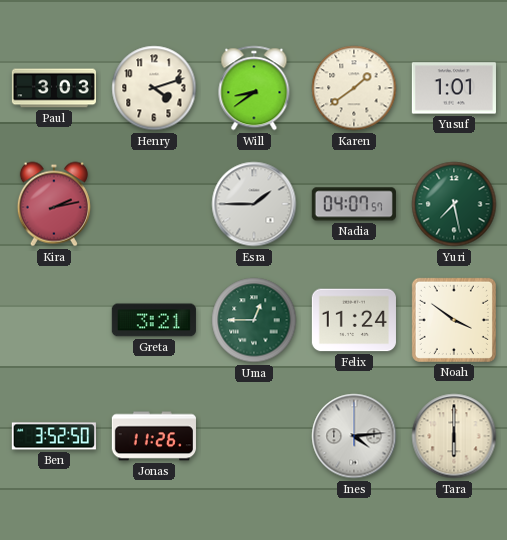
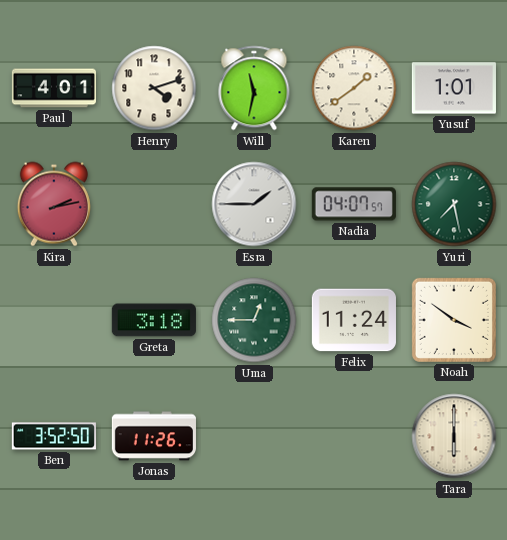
Paul: 3:03 -> 4:01
Will: 8:39 -> 11:32
Greta: 3:21 -> 3:18
Ines: 4:14 -> none
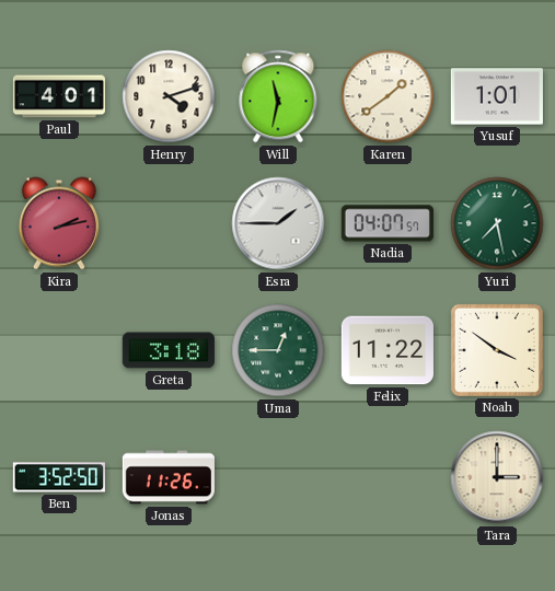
Felix: 11:24 -> 11:22
Tara: 6:00 -> 3:00
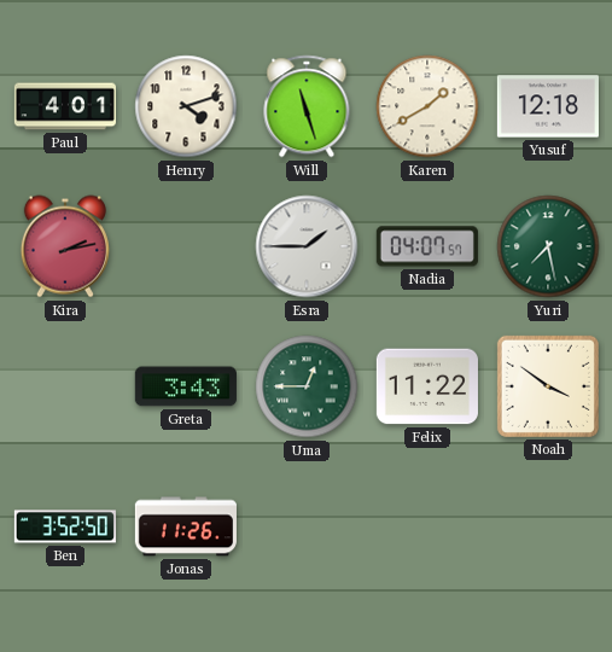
Will: 11:32 -> 11:27
Karen: 1:39 -> 1:40
Yusuf: 1:01 -> 12:18
Greta: 3:18 -> 3:43
Tara: 3:00 -> none
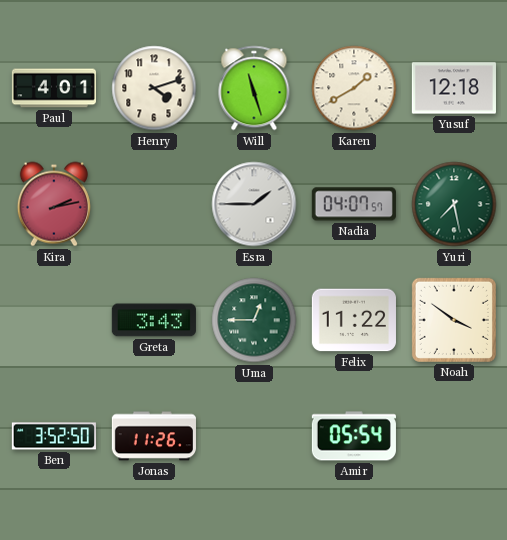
Amir: none -> 05:54
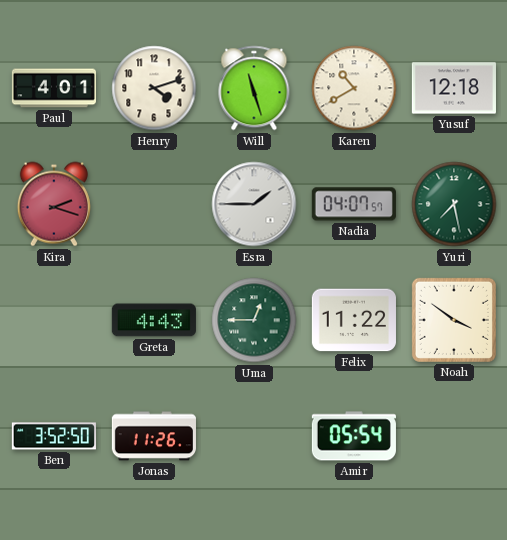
Karen: 1:40 -> 10:40
Kira: 2:13 -> 2:18
Greta: 3:43 -> 4:43
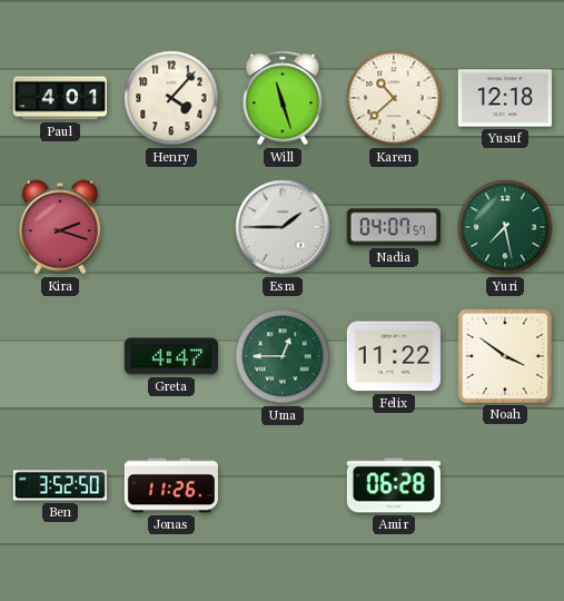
Henry: 4:12 -> 4:07
Karen: 10:40 -> 10:38
Greta: 4:43 -> 4:47
Amir: 05:54 -> 06:28
